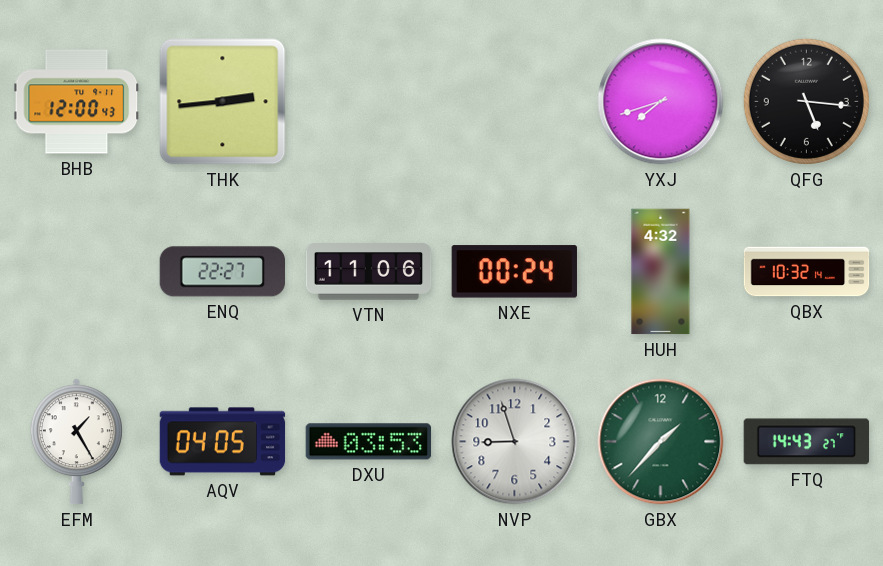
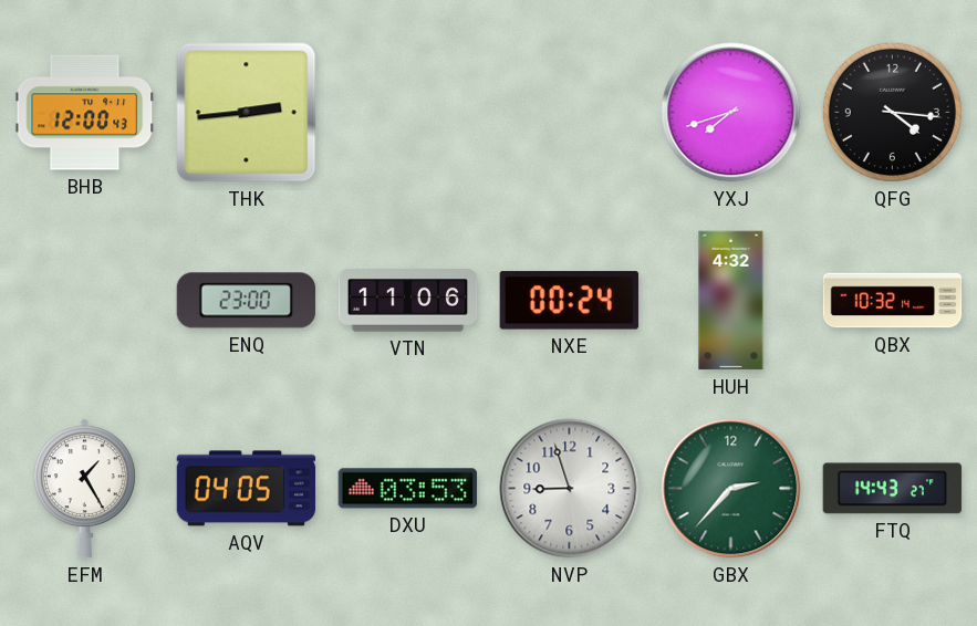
QFG: 5:16 -> 4:16
ENQ: 22:27 -> 23:00
GBX: 1:37 -> 2:37
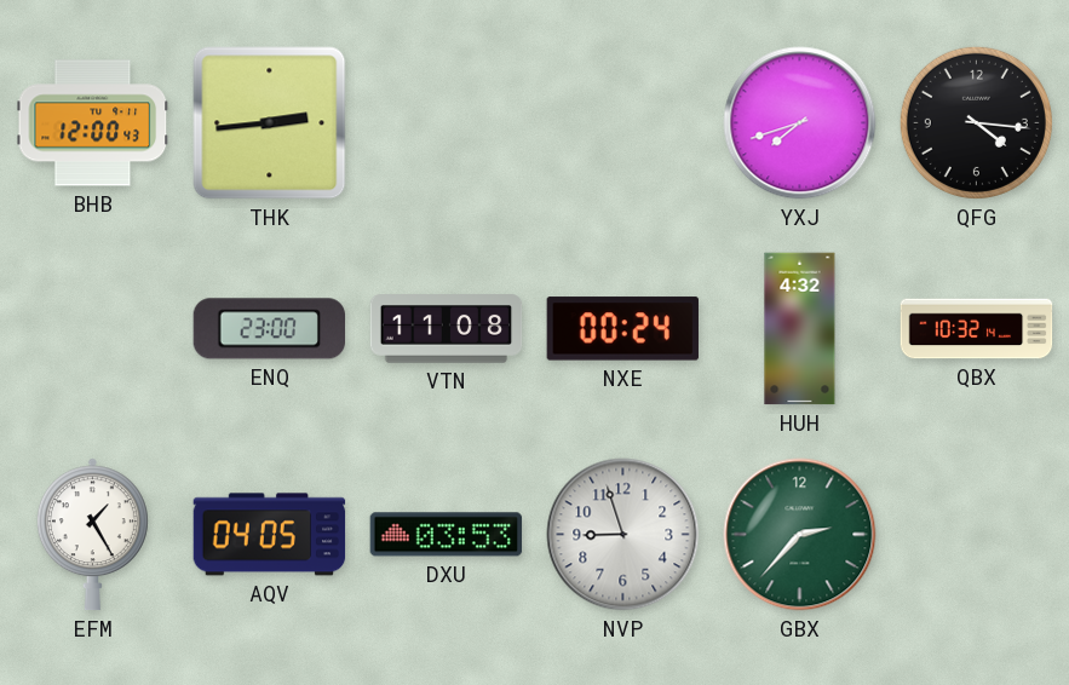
VTN: 11:06 -> 11:08
FTQ: 14:43 -> none
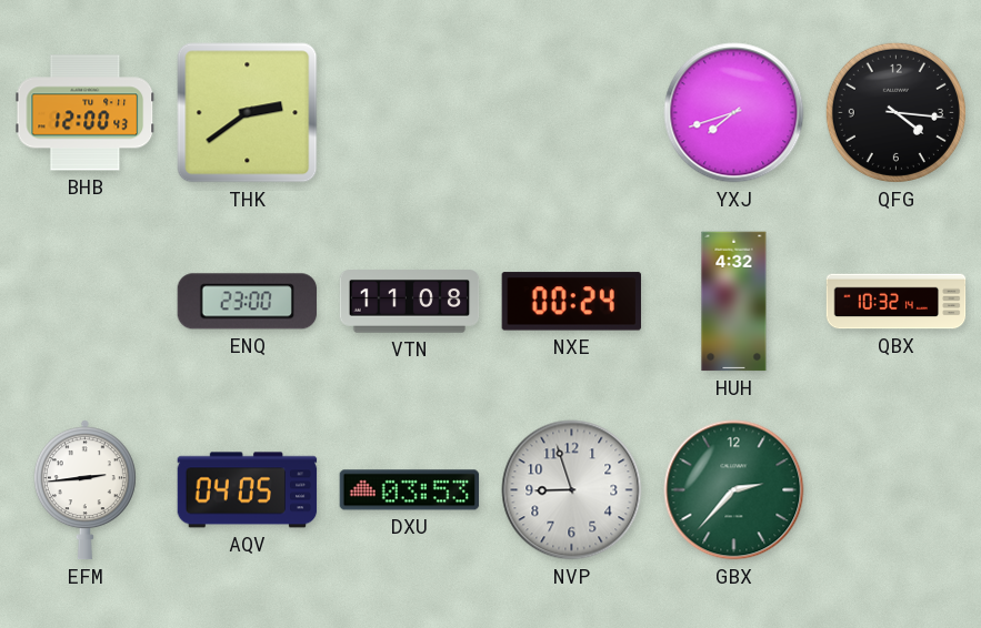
THK: 2:44 -> 2:39
EFM: 1:25 -> 2:44
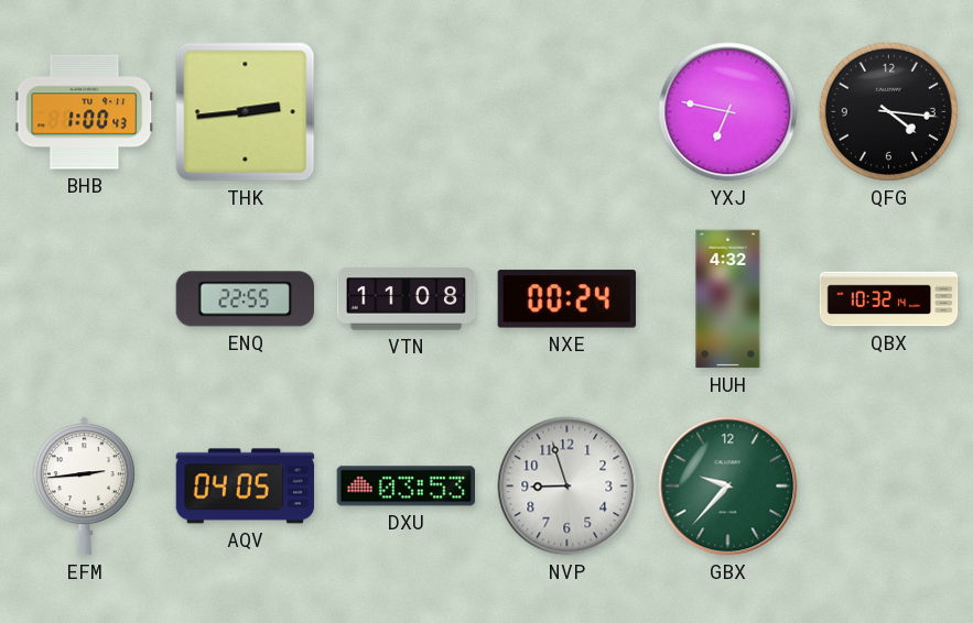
BHB: 12:00 -> 1:00
THK: 2:39 -> 2:44
YXJ: 7:42 -> 6:47
ENQ: 23:00 -> 22:55
GBX: 2:37 -> 9:37
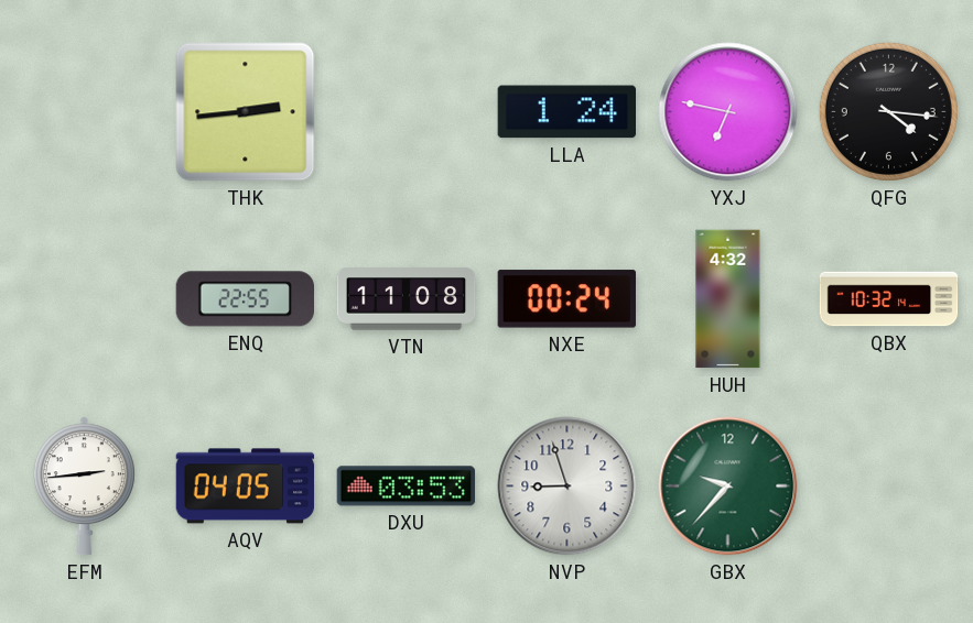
BHB: 1:00 -> none
LLA: none -> 1:24
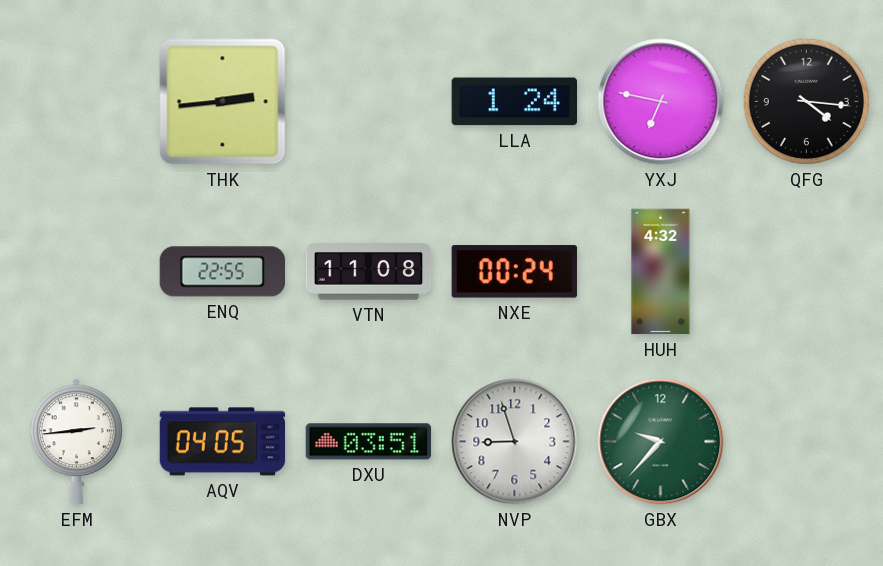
QBX: 10:32 -> none
DXU: 03:53 -> 03:51
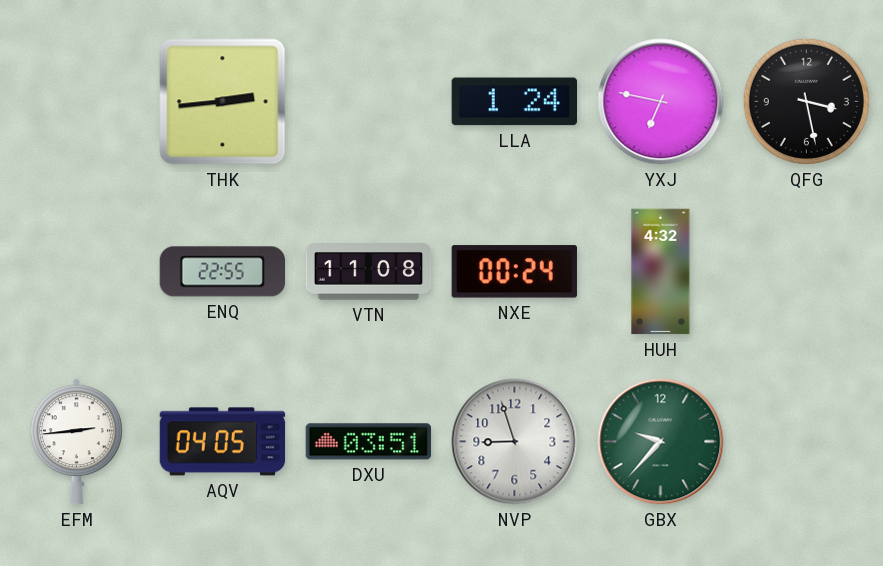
QFG: 4:16 -> 3:28
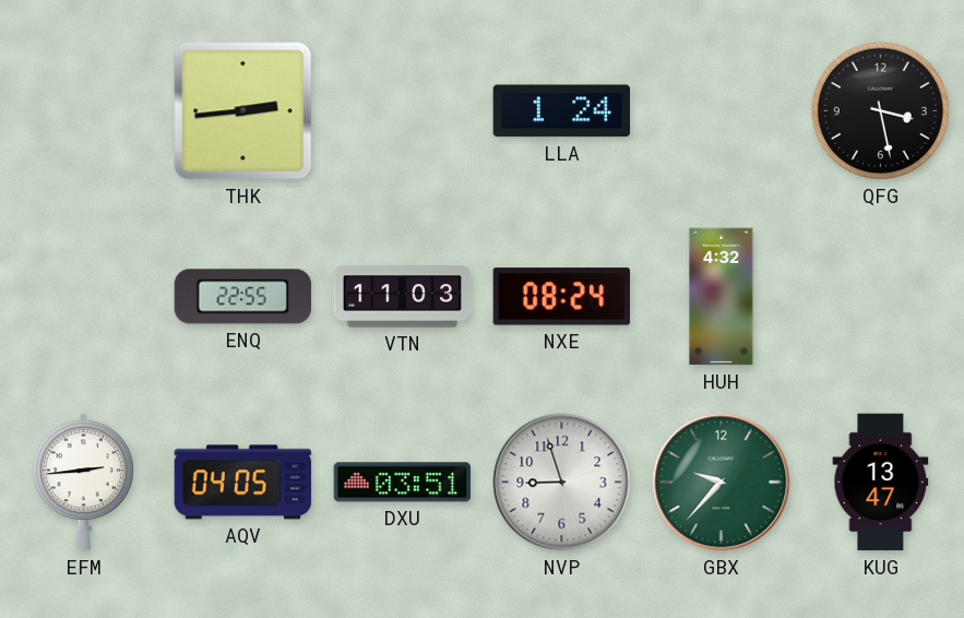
YXJ: 6:47 -> none
VTN: 11:08 -> 11:03
NXE: 00:24 -> 08:24
KUG: none -> 13:47
